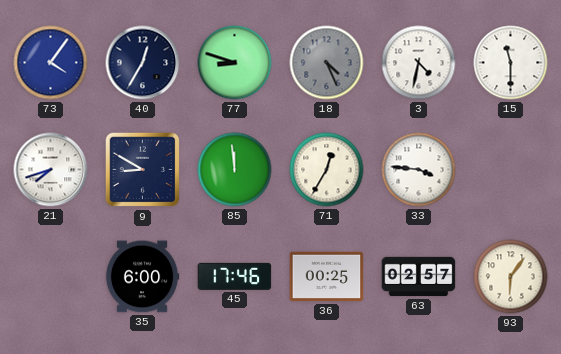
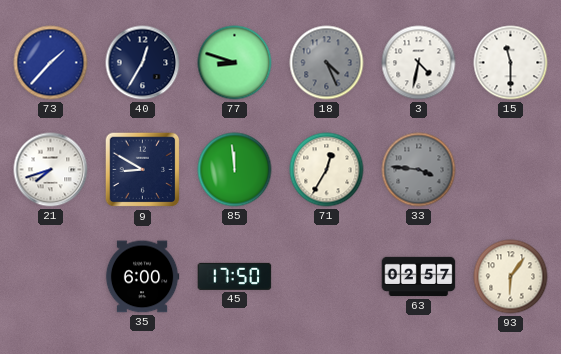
73: 4:06 -> 1:37
33 dial: white -> grey
45: 17:46 -> 17:50
36: 00:25 -> none
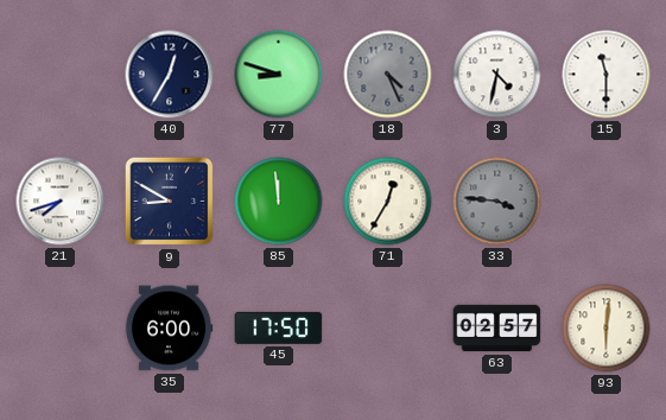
73: 1:37 -> none
93: 6:06 -> 6:01
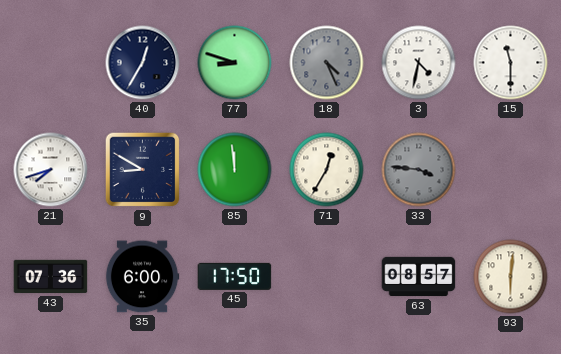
43: none -> 07:36
63: 02:57 -> 08:57
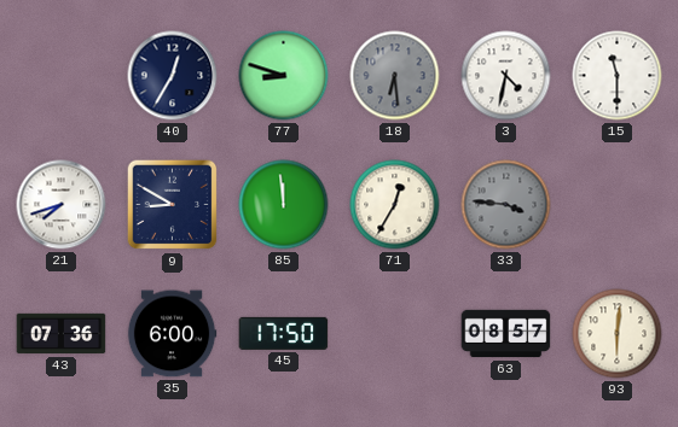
18: 4:26 -> 6:29
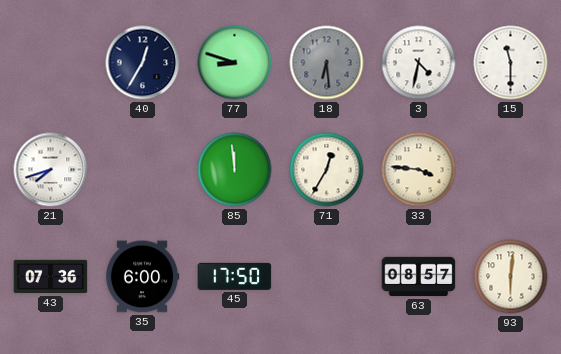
9: 8:50 -> none
33 dial: grey -> cream
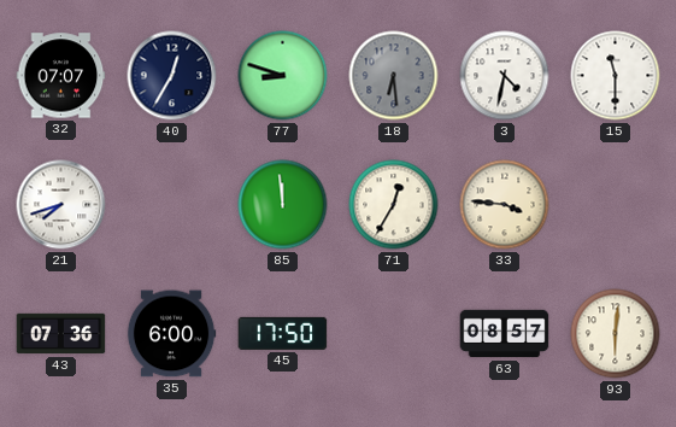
32: none -> 07:07
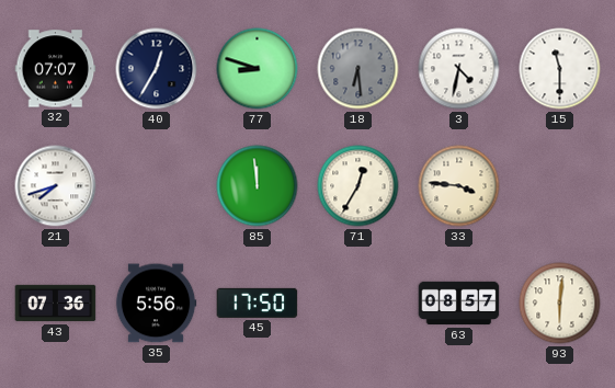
35: 6:00 -> 5:56
